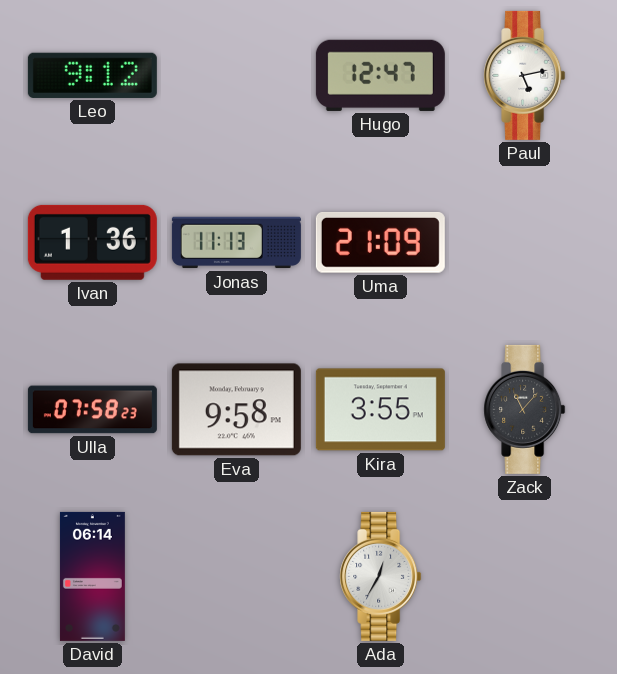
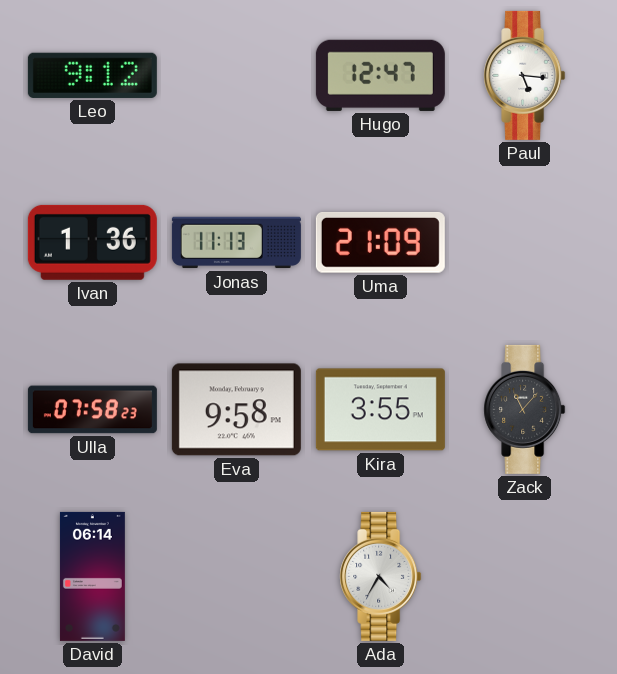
Paul: 5:13 -> 5:16
Ada: 12:35 -> 4:35
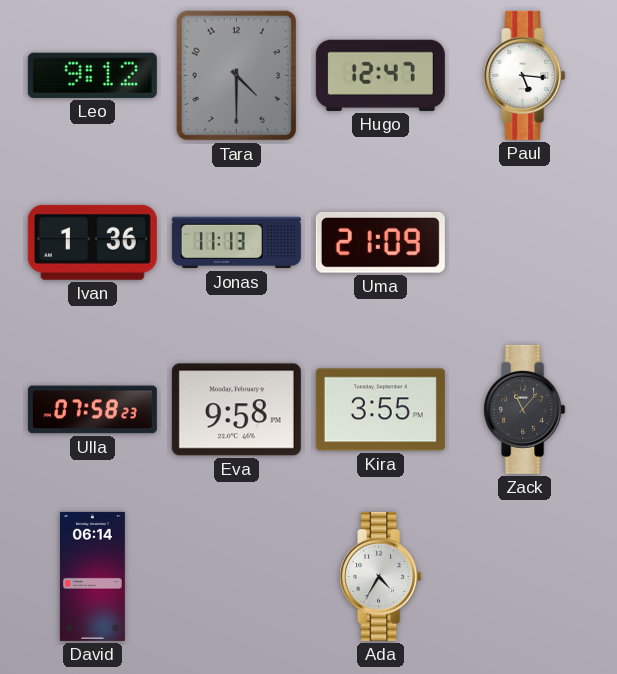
Tara: none -> 4:30
